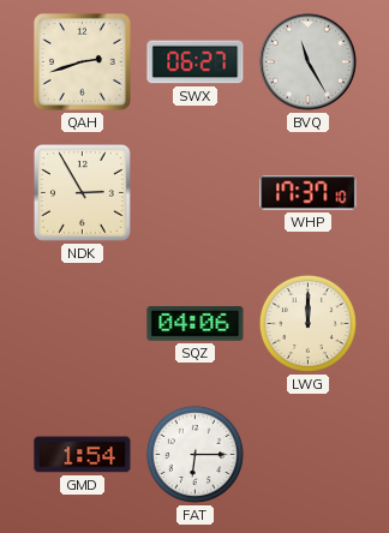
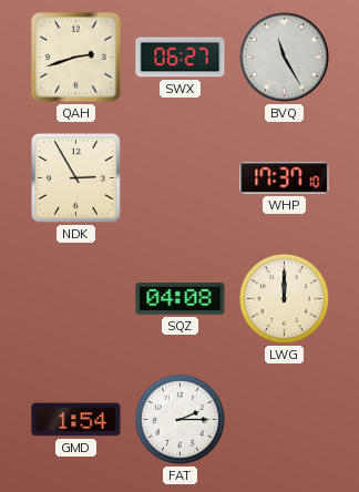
SQZ: 04:06 -> 04:08
FAT: 6:15 -> 2:15
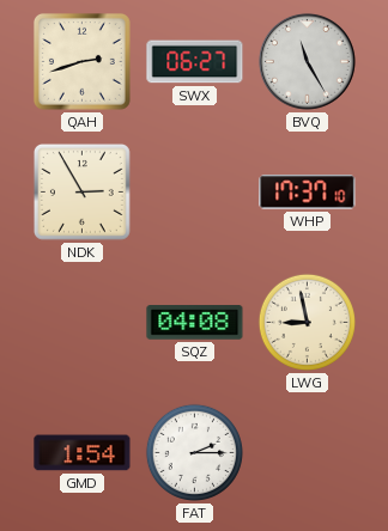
LWG: 12:00 -> 8:58
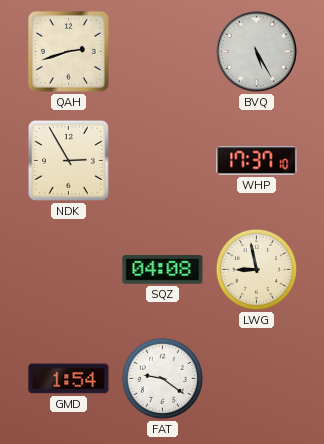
SWX: 06:27 -> none
BVQ: 11:25 -> 5:25
FAT: 2:15 -> 9:21
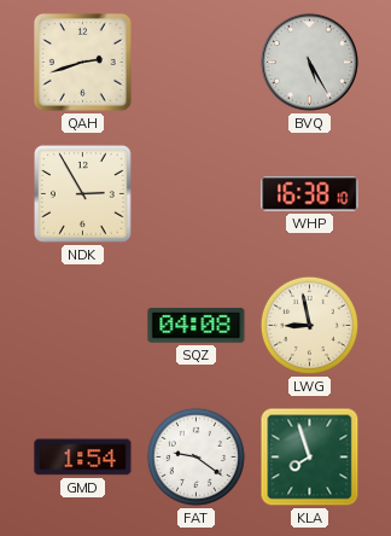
WHP: 17:37 -> 16:38
KLA: none -> 7:57
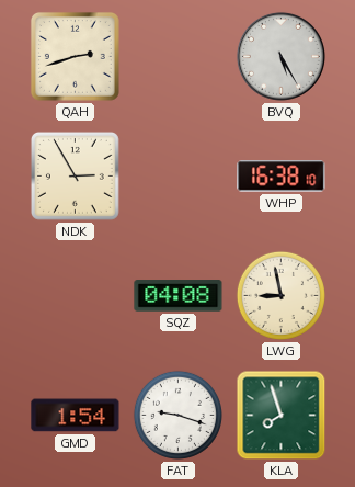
FAT: 9:21 -> 9:18
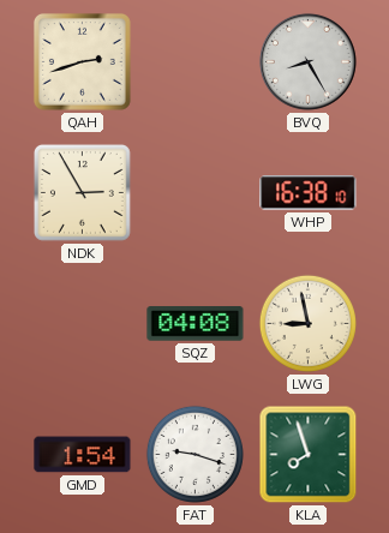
BVQ: 5:25 -> 8:25
